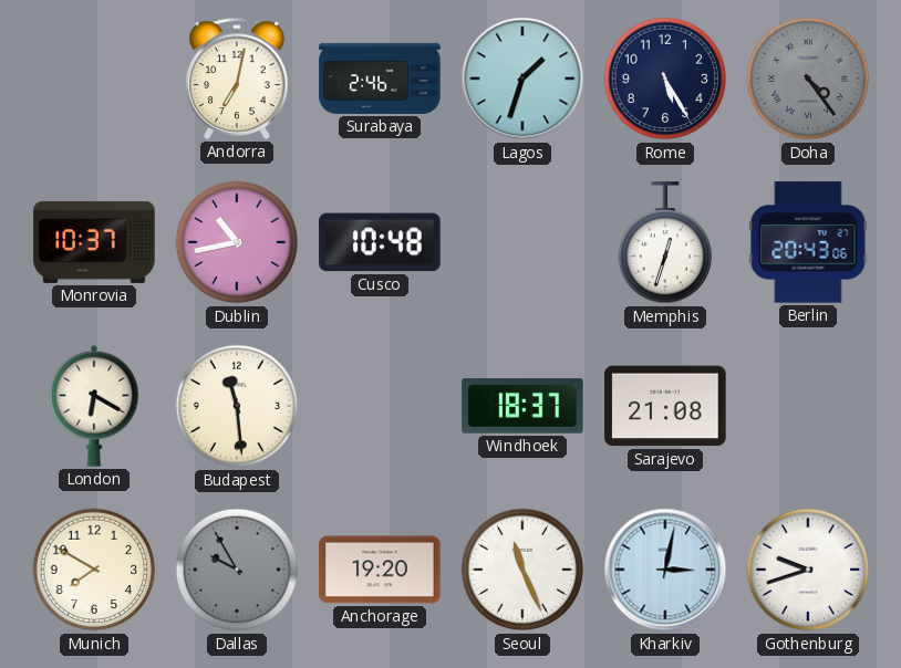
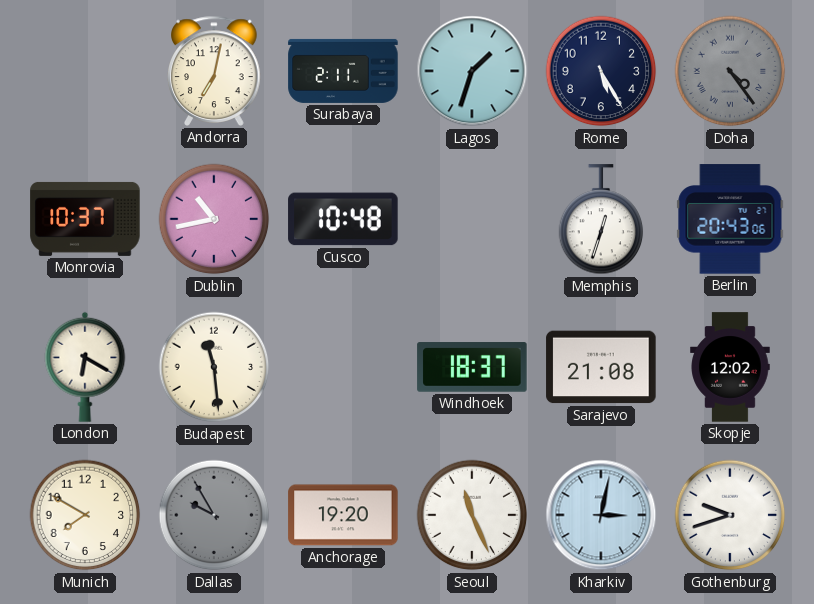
Surabaya: 2:46 -> 2:11
Skopje: none -> 12:02
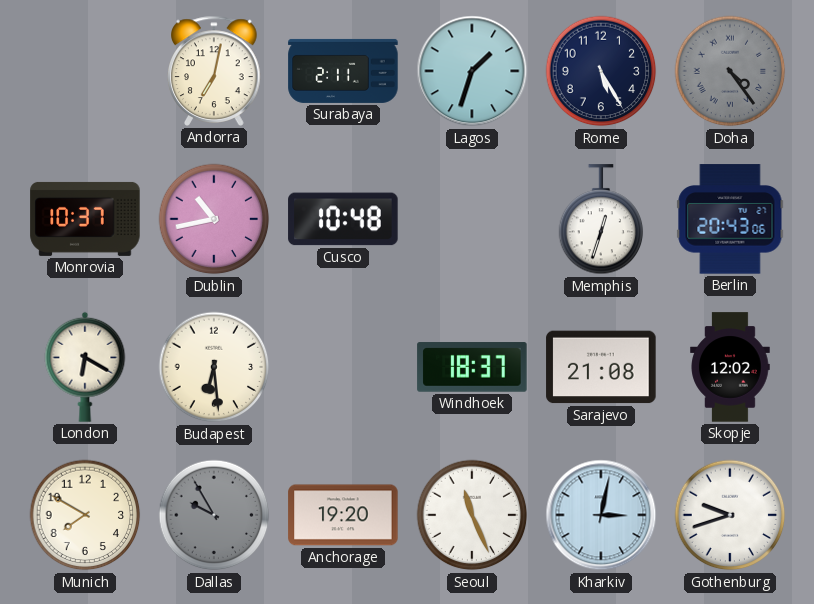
Budapest: 11:29 -> 6:29
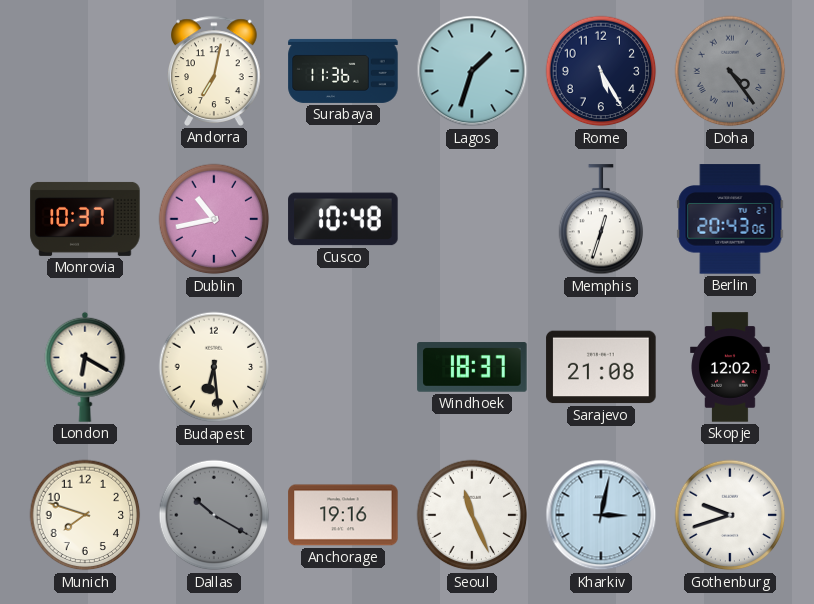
Surabaya: 2:11 -> 11:36
Munich: 7:50 -> 7:48
Dallas: 9:55 -> 10:20
Anchorage: 19:20 -> 19:16
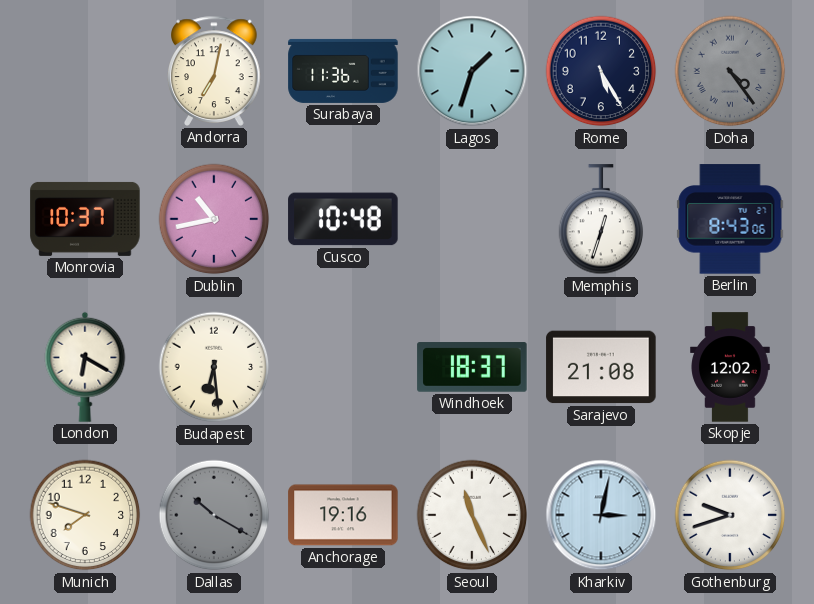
Berlin: 20:43 -> 8:43
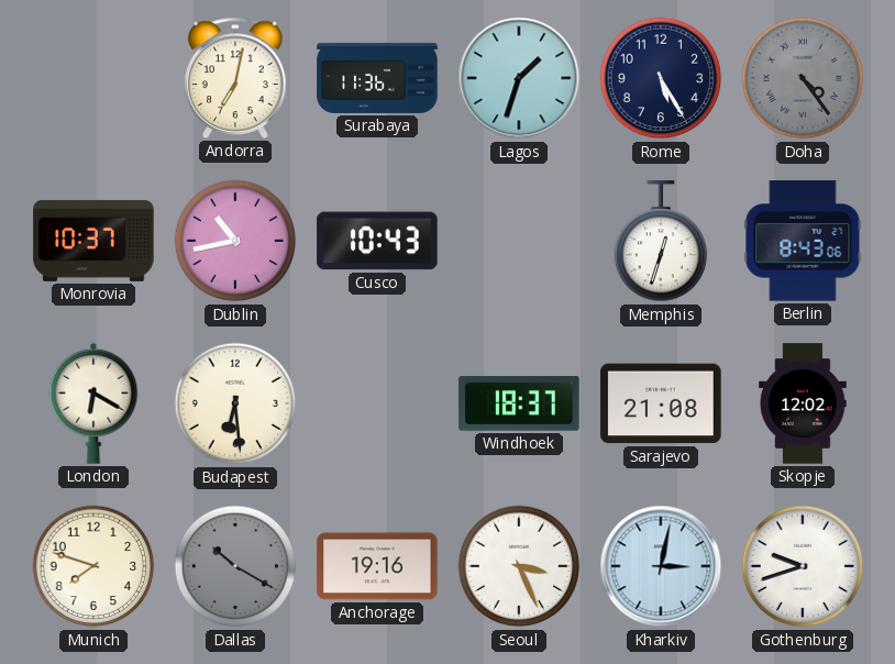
Cusco: 10:48 -> 10:43
Seoul: 11:26 -> 3:26
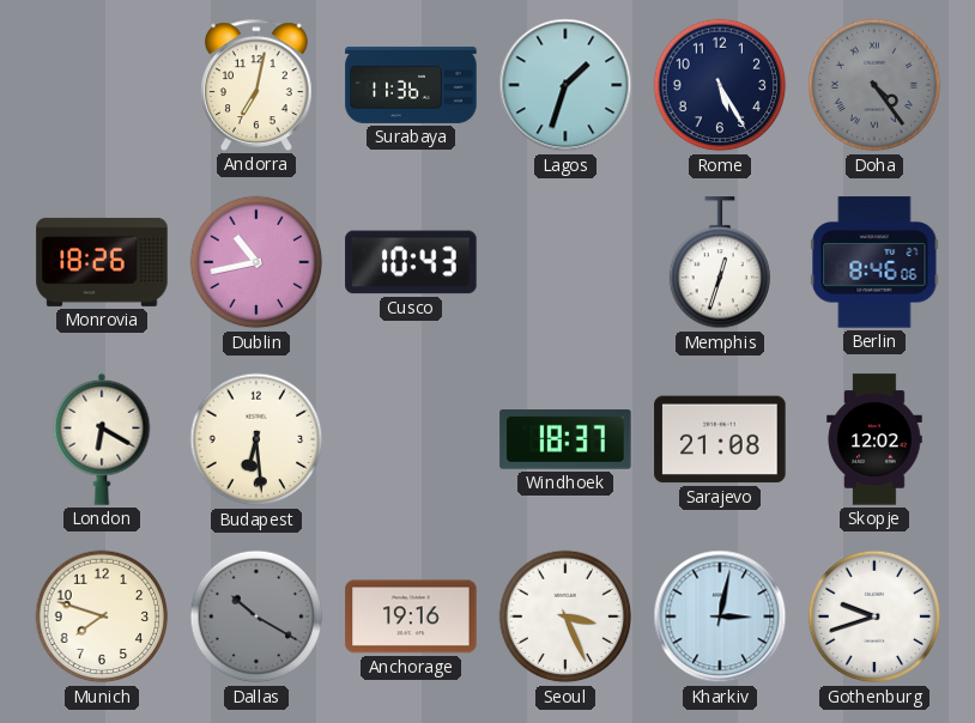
Monrovia: 10:37 -> 18:26
Berlin: 8:43 -> 8:46
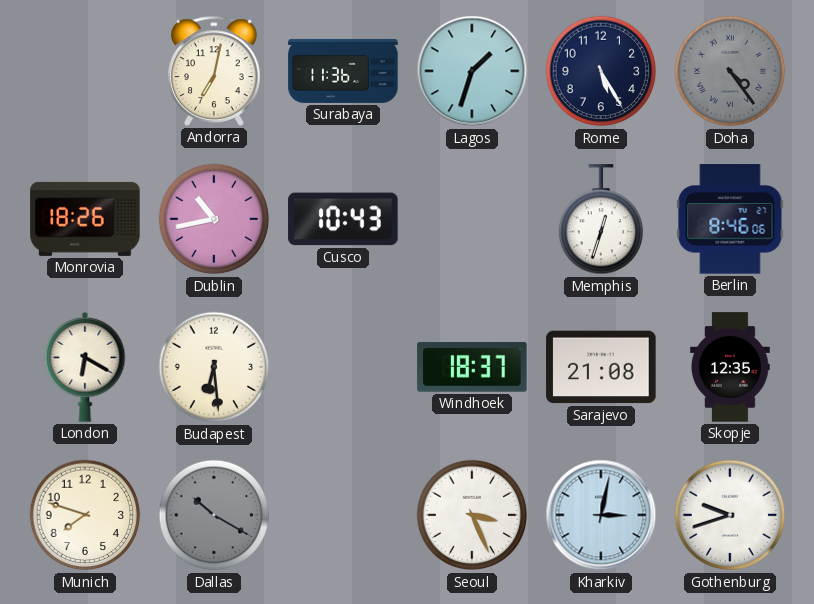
Skopje: 12:02 -> 12:35
Anchorage: 19:16 -> none
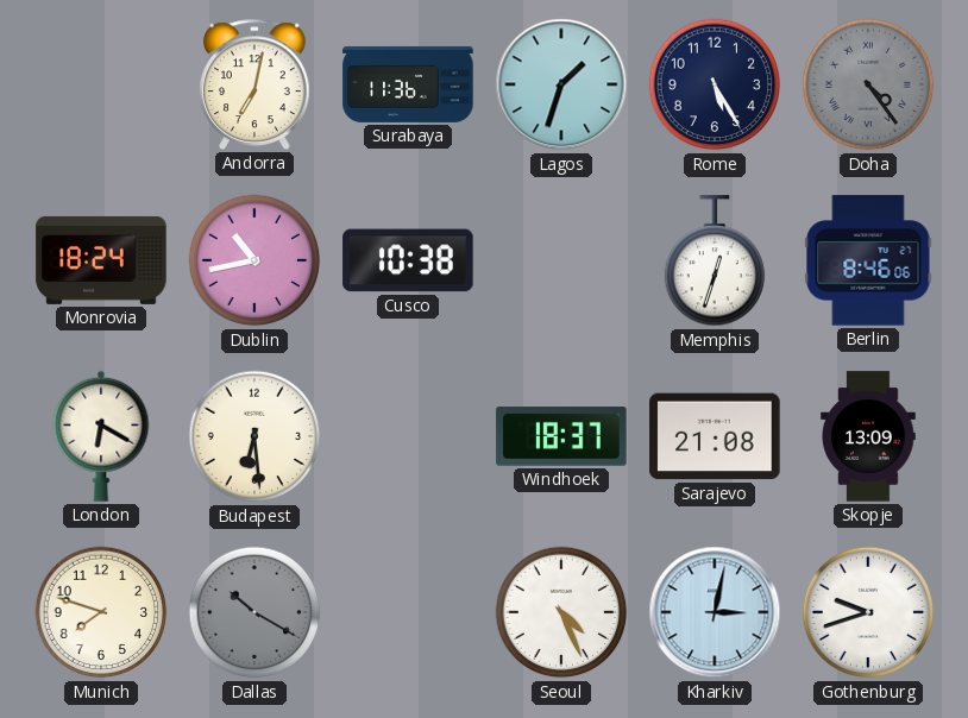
Monrovia: 18:26 -> 18:24
Cusco: 10:43 -> 10:38
Skopje: 12:35 -> 13:09
Seoul: 3:26 -> 4:26
